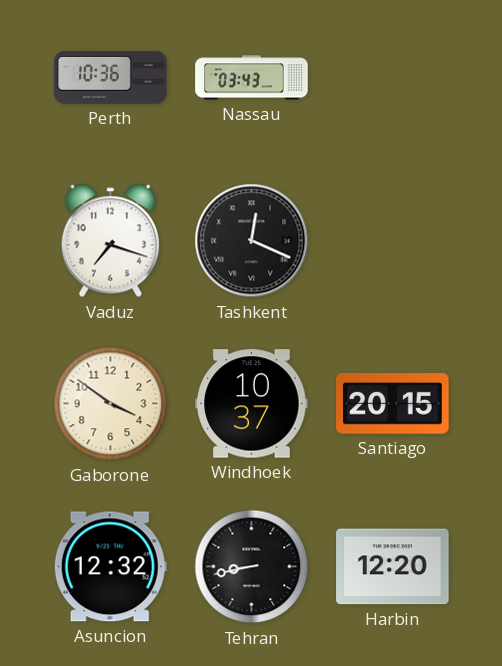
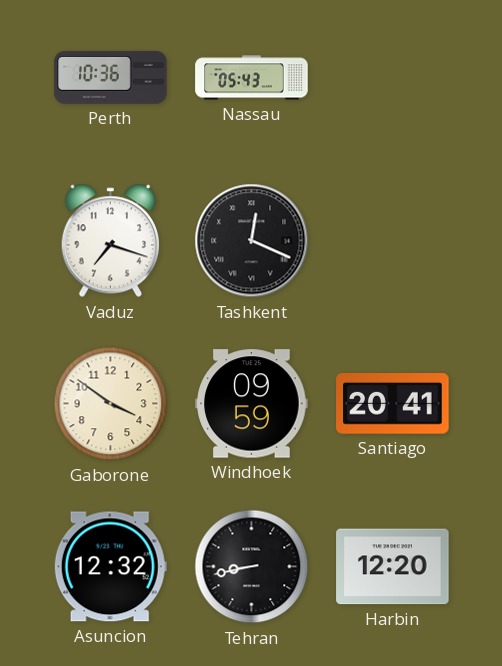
Nassau: 03:43 -> 05:43
Windhoek: 10:37 -> 09:59
Santiago: 20:15 -> 20:41
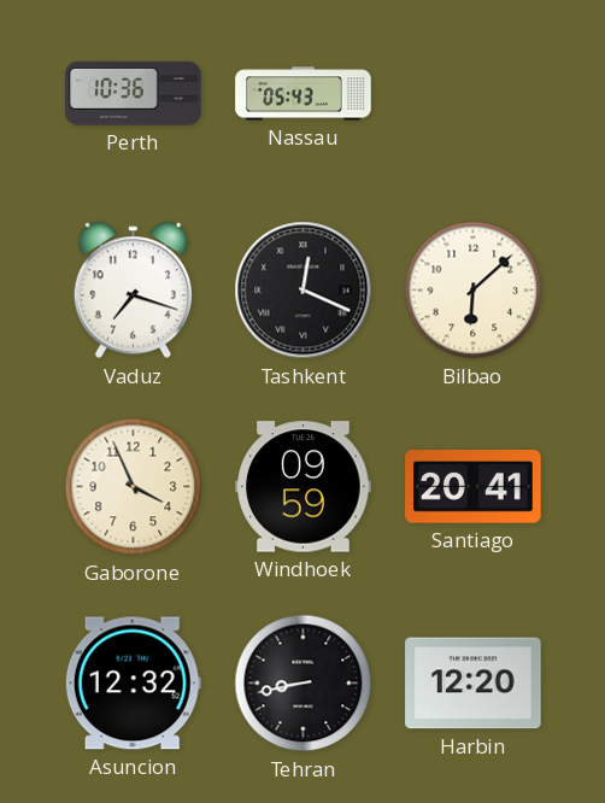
Bilbao: none -> 6:08
Gaborone: 3:51 -> 3:56
